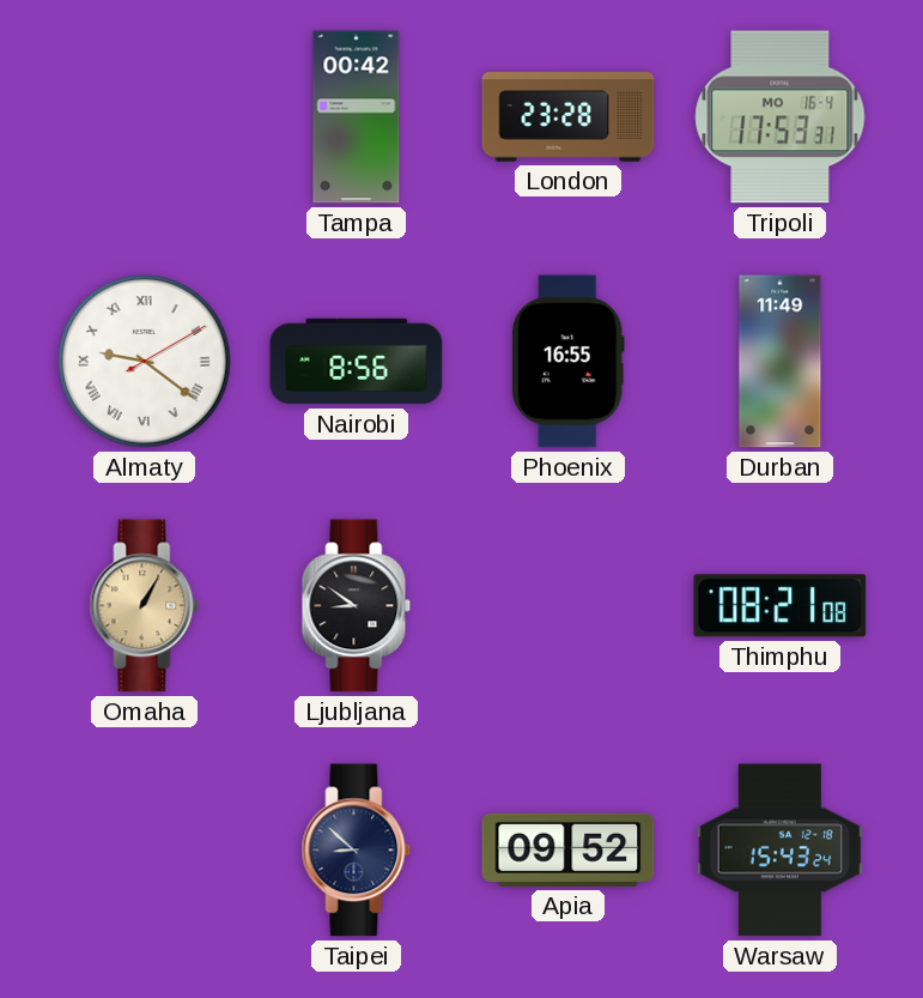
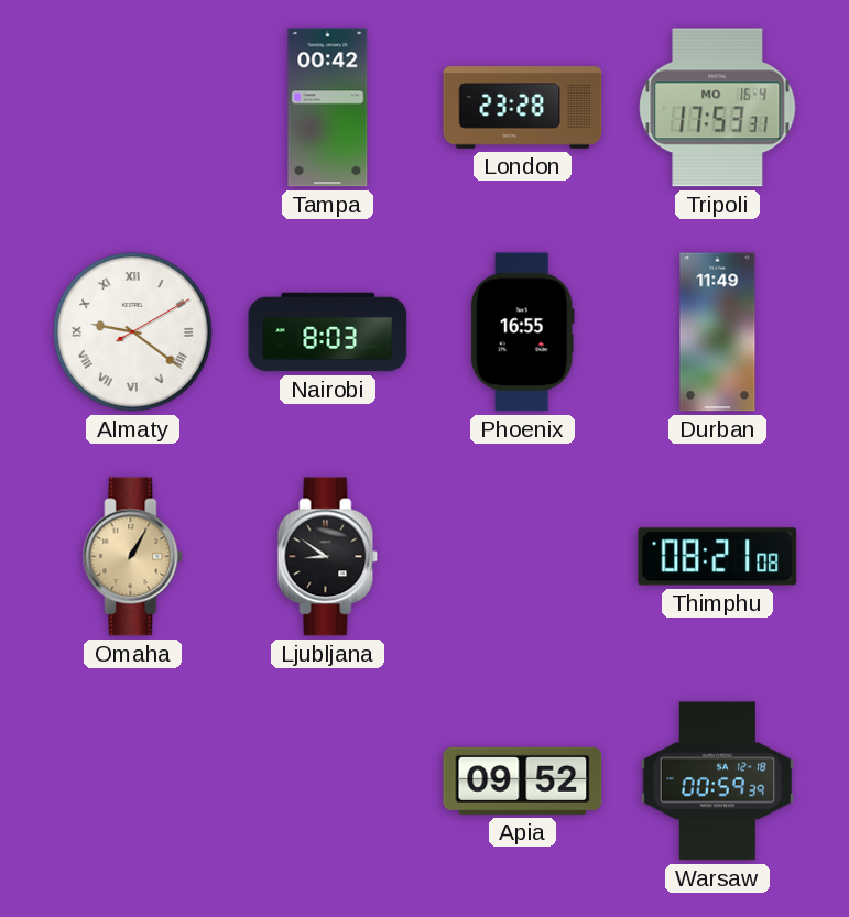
Nairobi: 8:56 -> 8:03
Taipei: 8:52 -> none
Warsaw: 15:43 -> 00:59
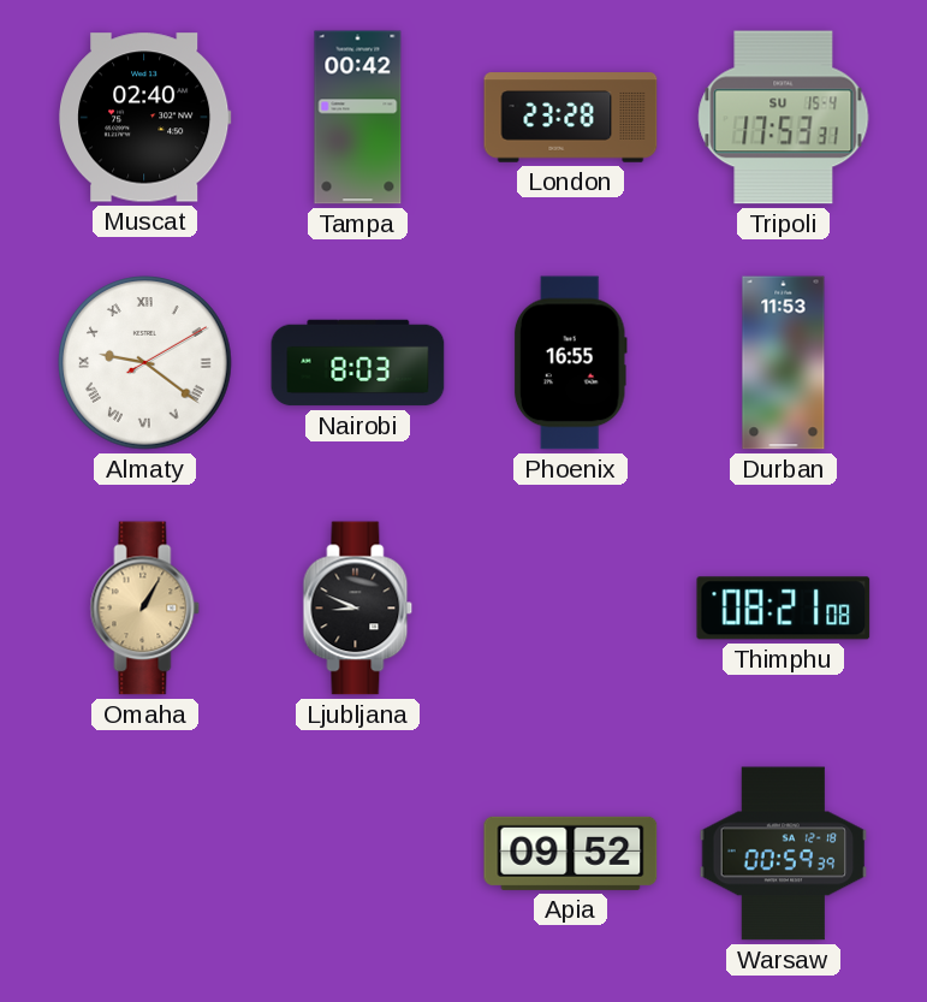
Muscat: none -> 02:40
Tripoli date: MO 16-4 -> SU 15-4
Durban: 11:49 -> 11:53
Ljubljana: 8:51 -> 8:49
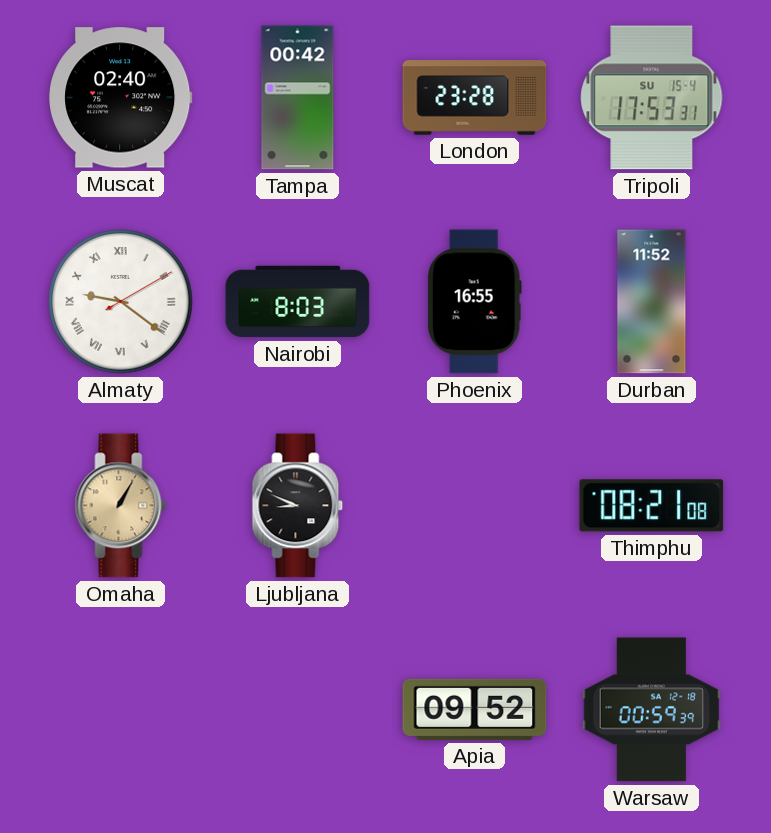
Durban: 11:53 -> 11:52
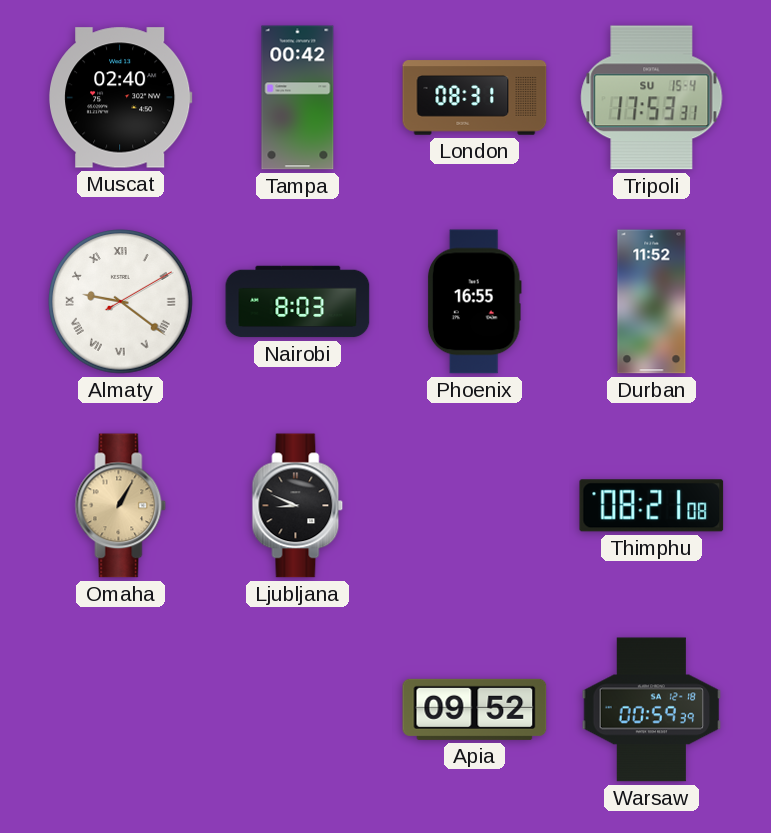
London: 23:28 -> 08:31
